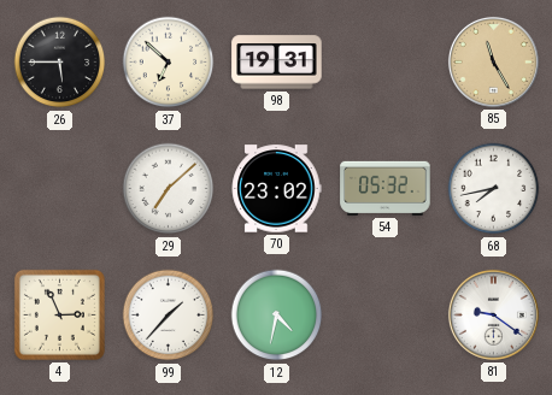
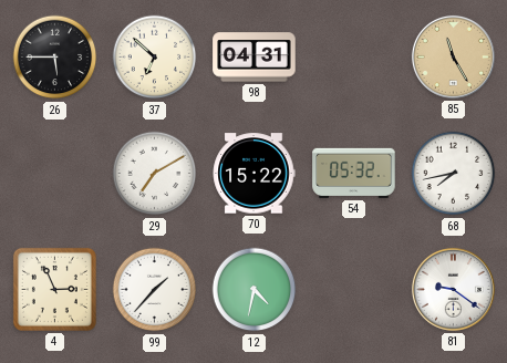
98: 19:31 -> 04:31
29: 7:08 -> 7:10
70: 23:02 -> 15:22
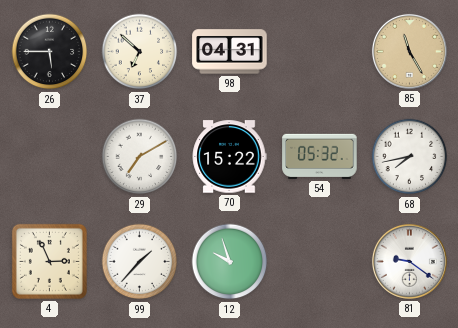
12: 4:32 -> 9:57
